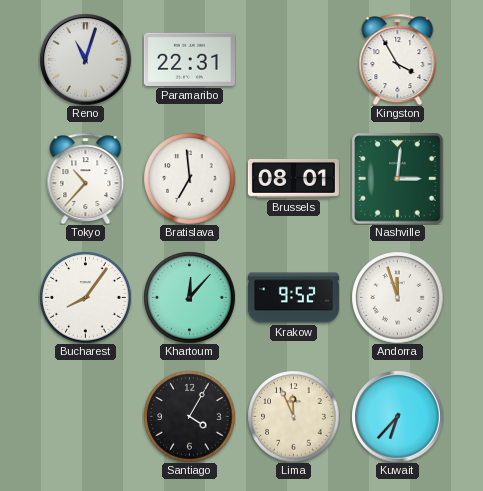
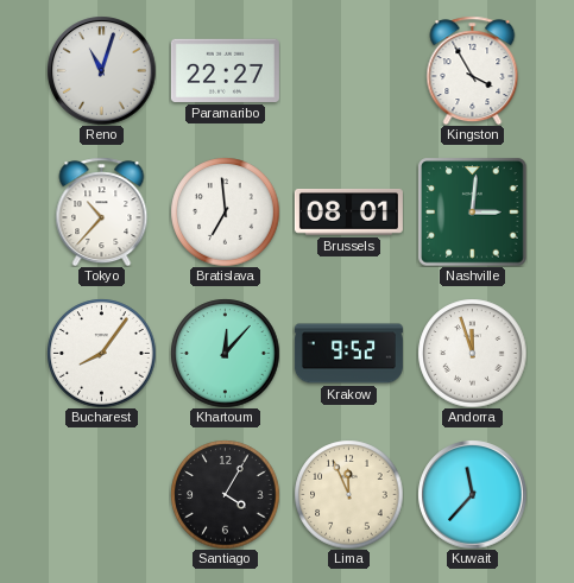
Paramaribo: 22:31 -> 22:27
Kuwait: 6:37 -> 11:37
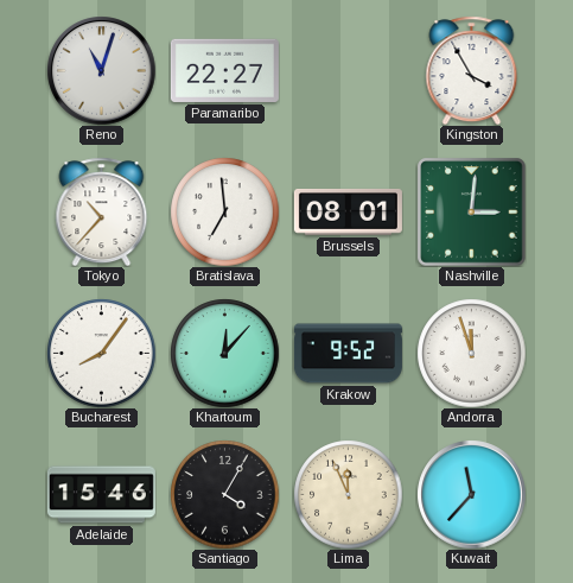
Adelaide: none -> 15:46
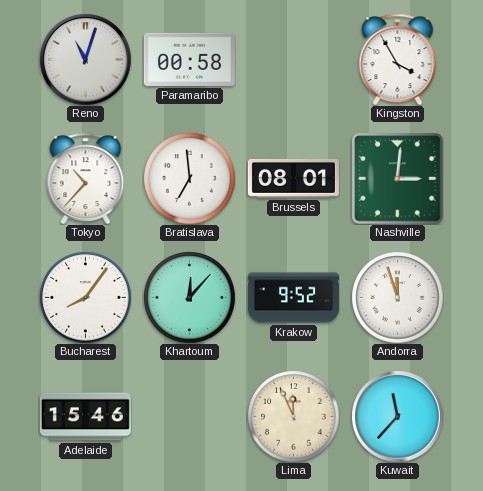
Paramaribo: 22:27 -> 00:58
Santiago: 4:05 -> none
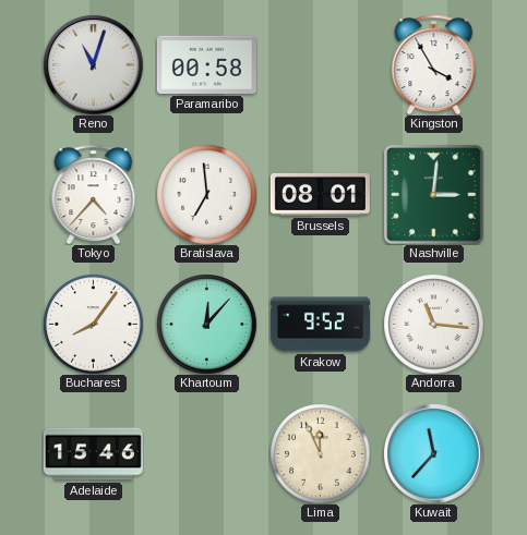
Tokyo: 10:37 -> 4:37
Andorra: 11:57 -> 11:16
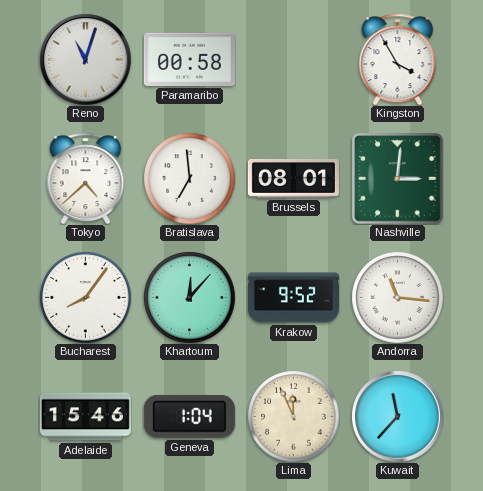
Tokyo: 4:37 -> 4:38
Geneva: none -> 1:04
